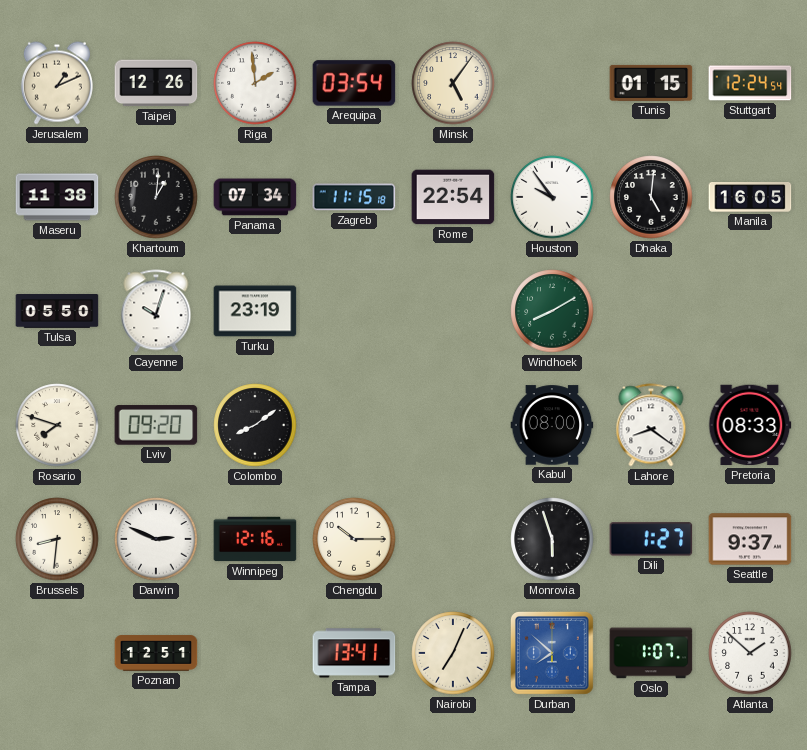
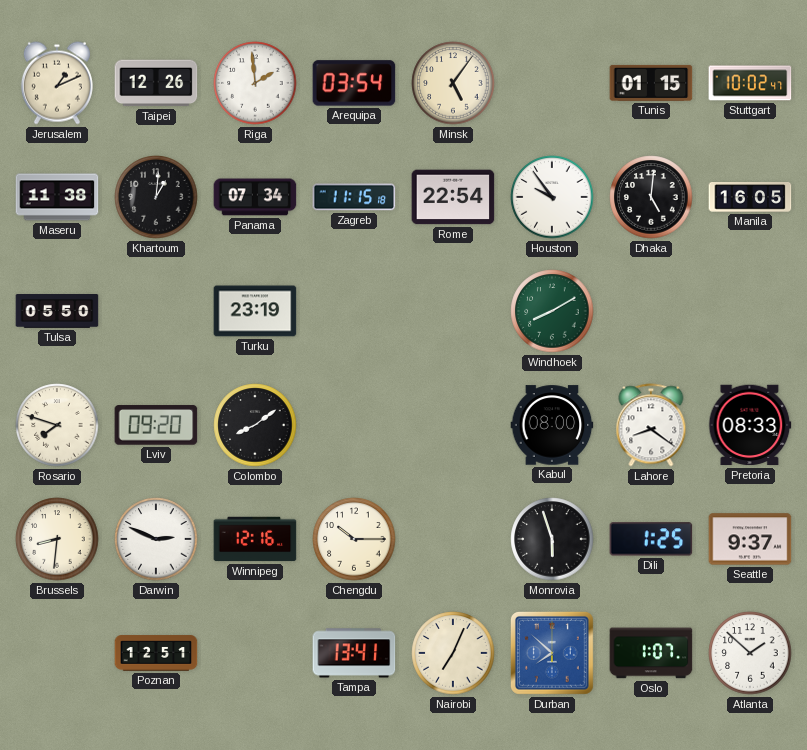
Stuttgart: 12:24 -> 10:02
Cayenne: 10:03 -> none
Dili: 1:27 -> 1:25
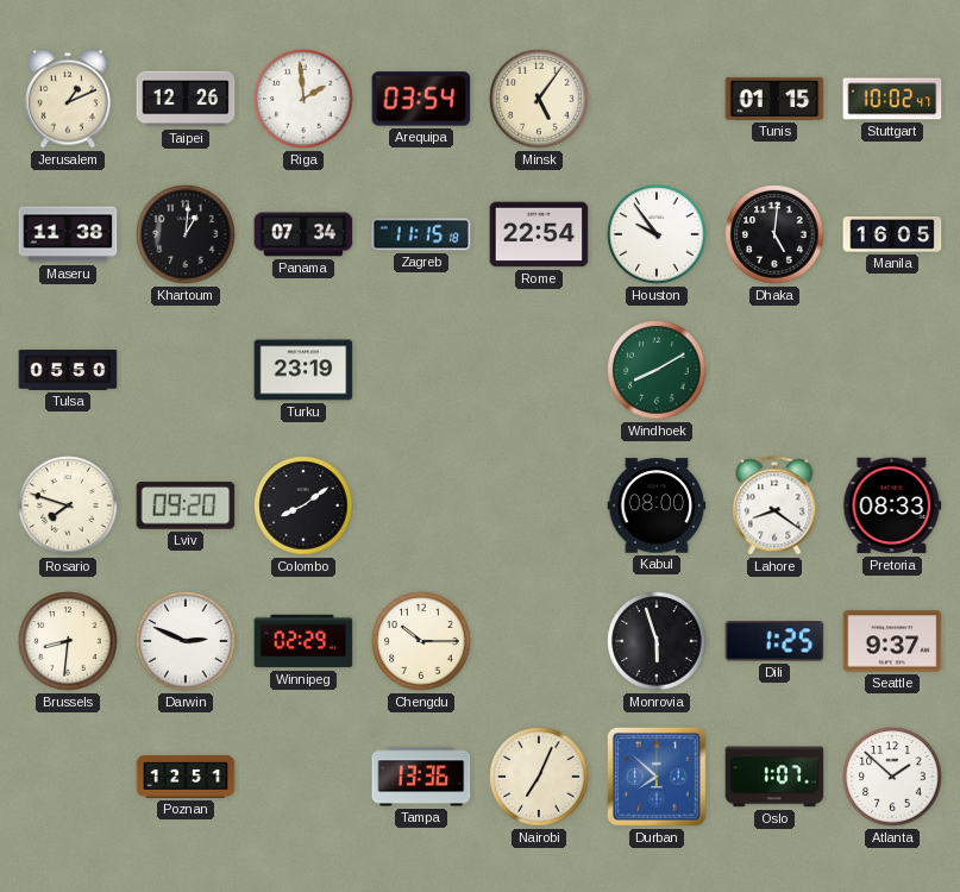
Winnipeg: 12:16 -> 02:29
Tampa: 13:41 -> 13:36
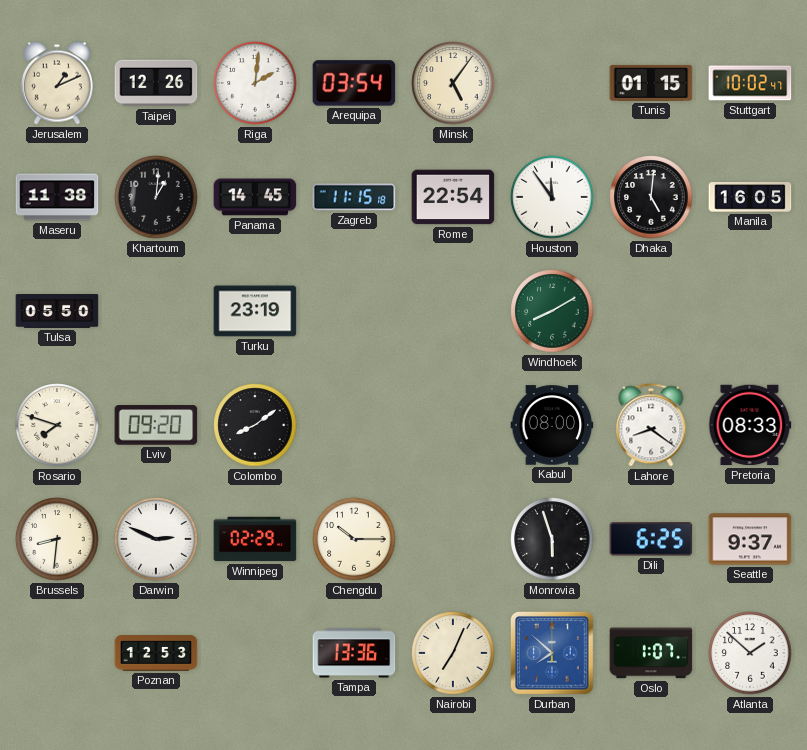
Riga: 1:59 -> 2:01
Panama: 07:34 -> 14:45
Houston: 9:54 -> 11:54
Dili: 1:25 -> 6:25
Poznan: 12:51 -> 12:53
